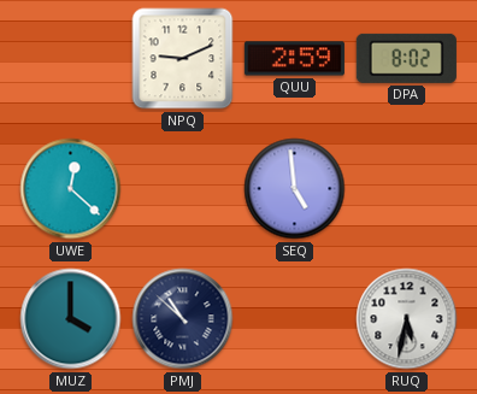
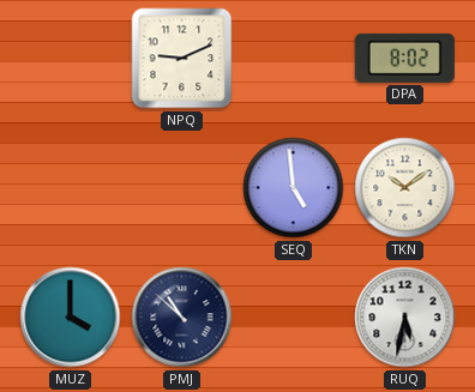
QUU: 2:59 -> none
UWE: 12:22 -> none
TKN: none -> 10:09
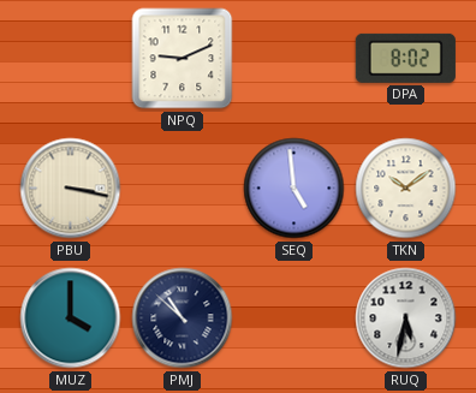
PBU: none -> 3:17
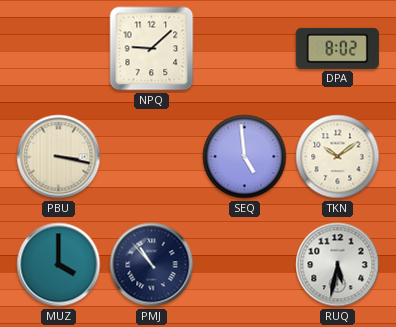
NPQ: 9:11 -> 9:08
PMJ: 10:52 -> 10:53
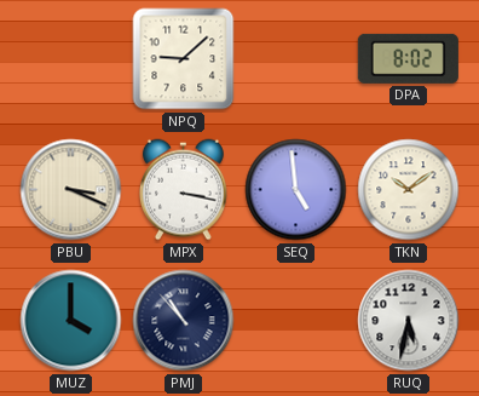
PBU: 3:17 -> 3:19
MPX: none -> 3:17
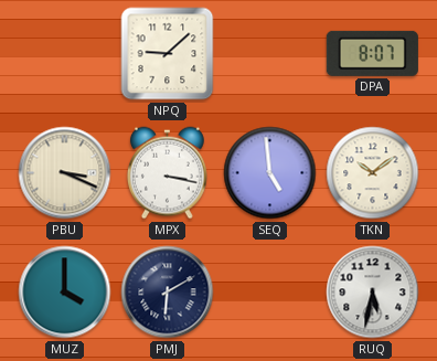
DPA: 8:02 -> 8:07
PMJ: 10:53 -> 6:10
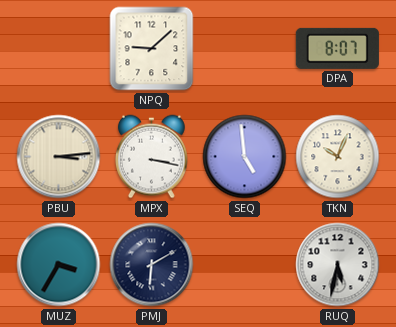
PBU: 3:19 -> 3:14
TKN: 10:09 -> 10:04
MUZ: 4:00 -> 3:35
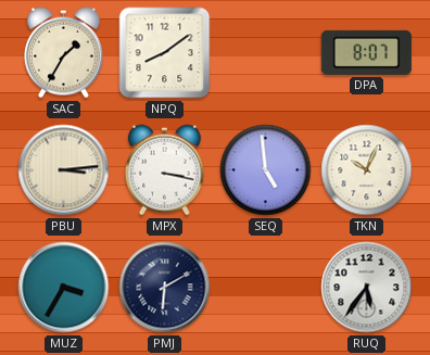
SAC: none -> 1:35
NPQ: 9:08 -> 8:09
RUQ: 5:32 -> 5:36
